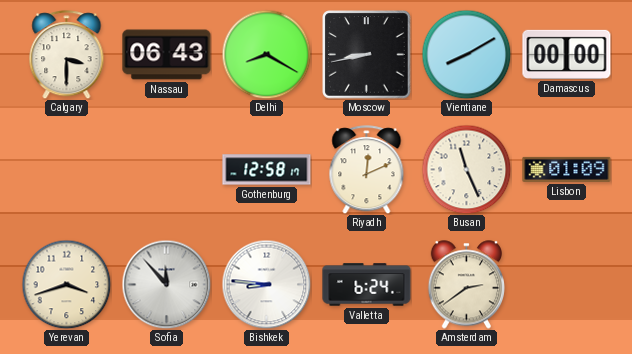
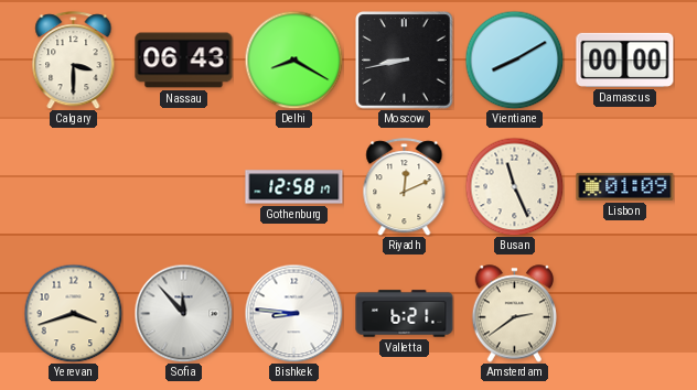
Valletta: 6:24 -> 6:21
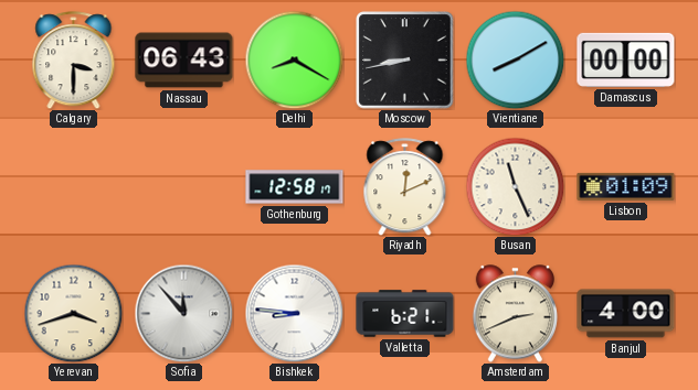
Amsterdam: 2:39 -> 2:41
Banjul: none -> 4:00
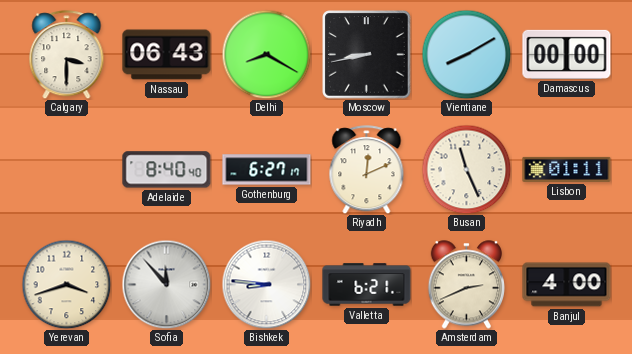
Adelaide: none -> 8:40
Gothenburg: 12:58 -> 6:27
Lisbon: 01:09 -> 01:11
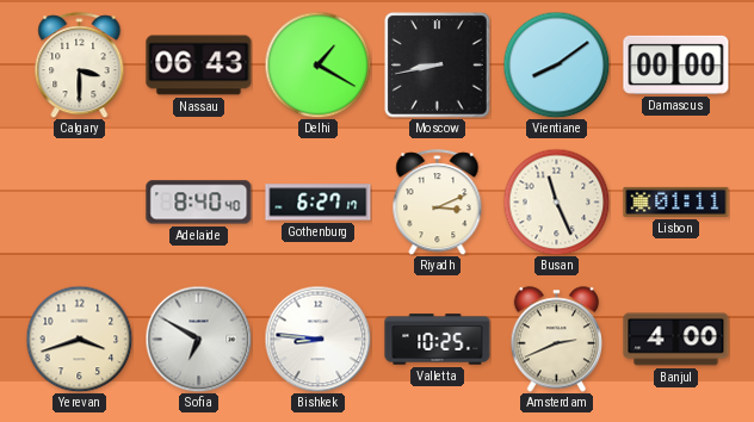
Delhi: 8:20 -> 1:20
Vientiane: 8:10 -> 8:09
Riyadh: 12:11 -> 3:11
Sofia: 11:53 -> 6:50
Valletta: 6:21 -> 10:25
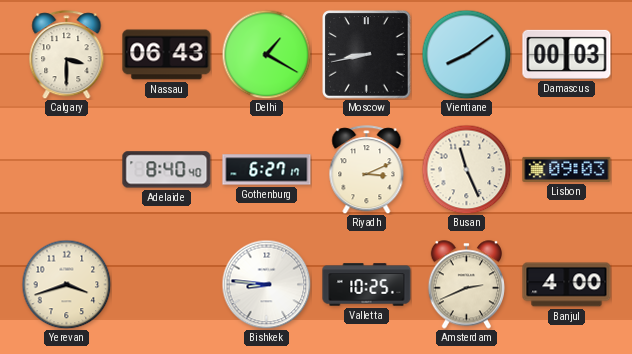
Damascus: 00:00 -> 00:03
Lisbon: 01:11 -> 09:03
Sofia: 6:50 -> none
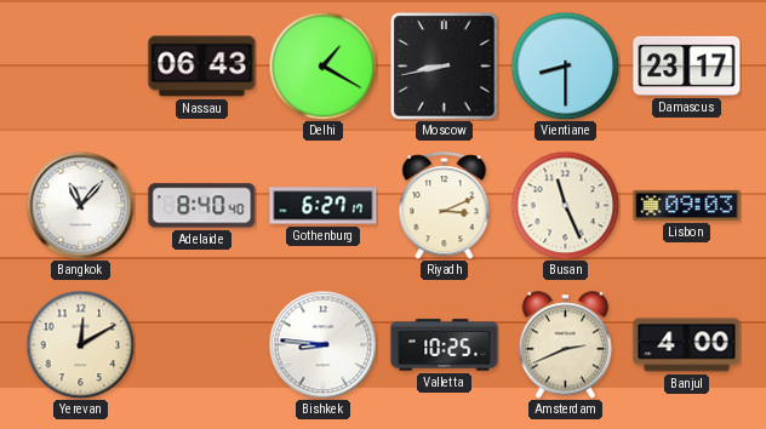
Calgary: 3:30 -> none
Vientiane: 8:09 -> 8:30
Damascus: 00:03 -> 23:17
Bangkok: none -> 11:07
Yerevan: 3:42 -> 12:10
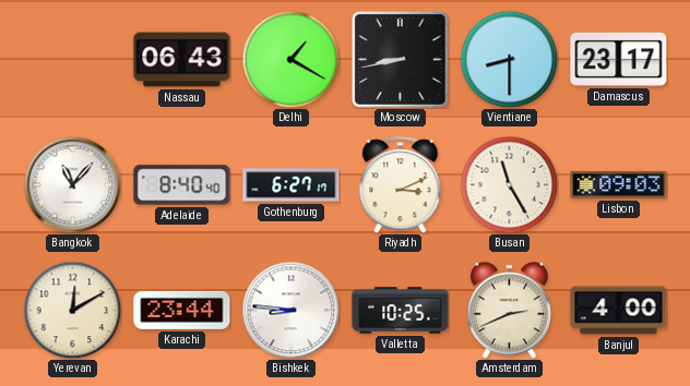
Busan: 11:26 -> 11:25
Karachi: none -> 23:44
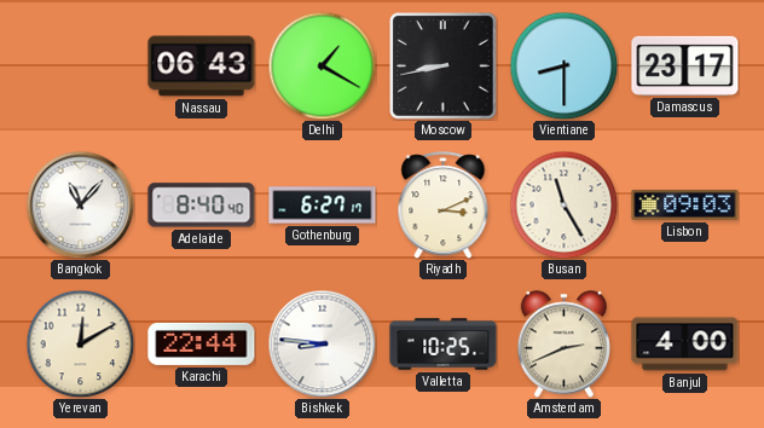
Karachi: 23:44 -> 22:44
